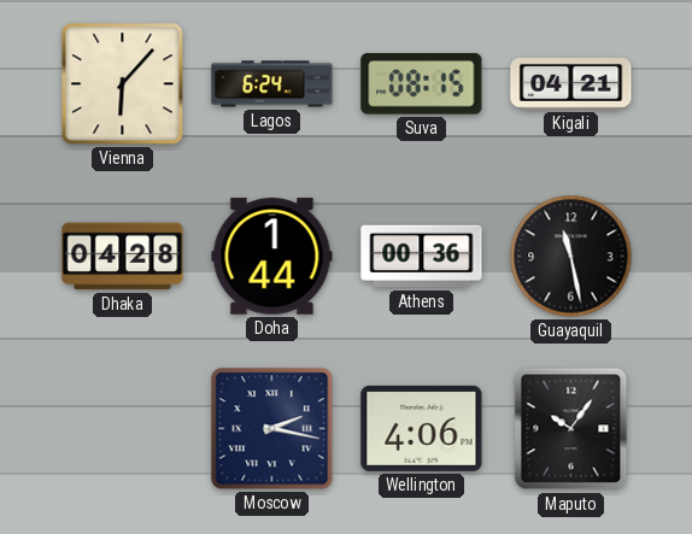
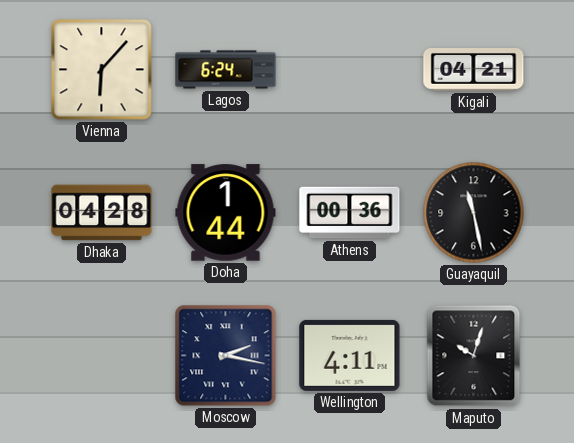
Suva: 08:15 -> none
Wellington: 4:06 -> 4:11
Maputo: 10:06 -> 10:03
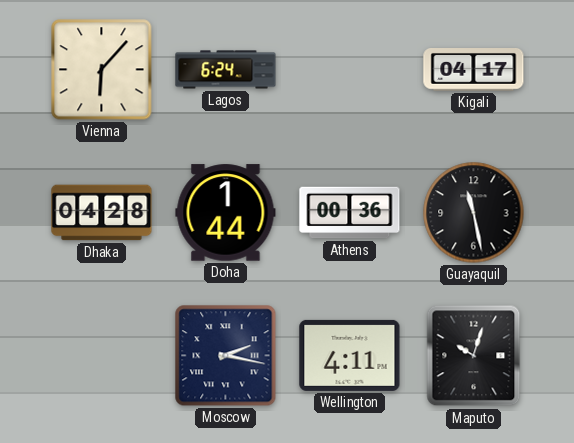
Kigali: 04:21 -> 04:17
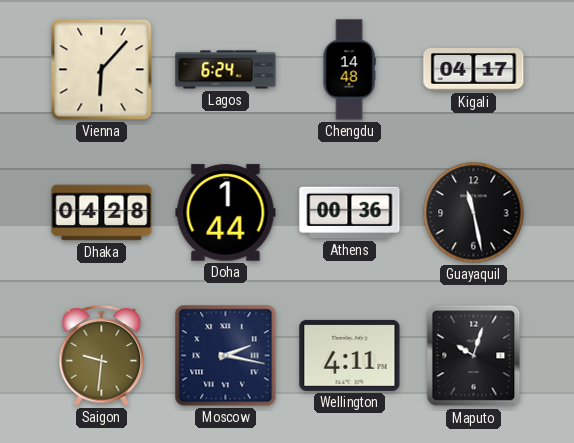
Chengdu: none -> 14:48
Saigon: none -> 9:31
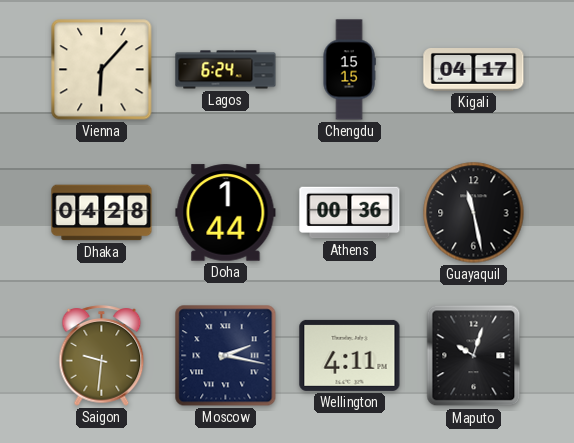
Chengdu: 14:48 -> 15:15
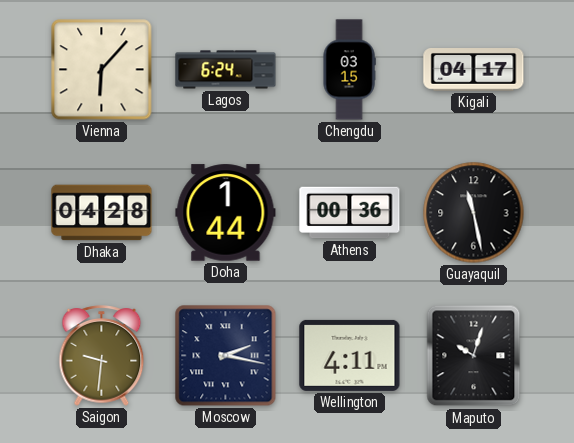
Chengdu: 15:15 -> 03:15
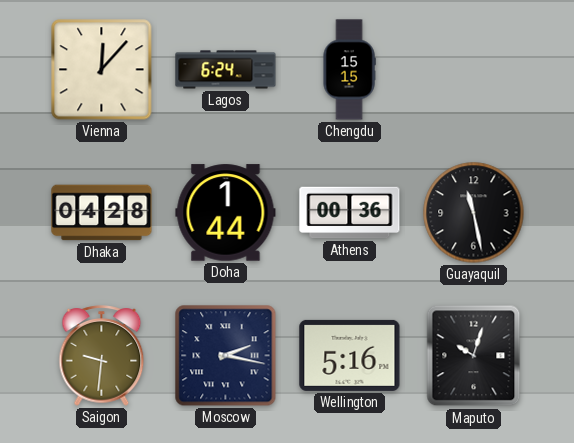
Vienna: 6:07 -> 12:07
Chengdu: 03:15 -> 15:15
Kigali: 04:17 -> none
Wellington: 4:11 -> 5:16
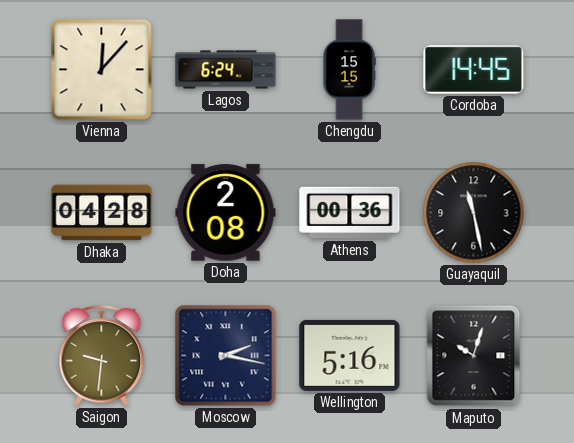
Cordoba: none -> 14:45
Doha: 1:44 -> 2:08
